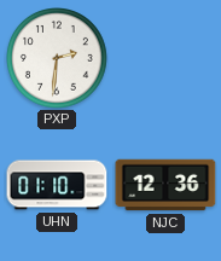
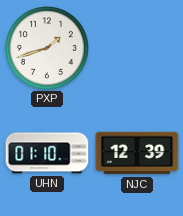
PXP: 2:31 -> 1:42
NJC: 12:36 -> 12:39
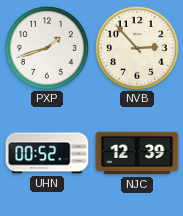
NVB: none -> 2:53
UHN: 01:10 -> 00:52
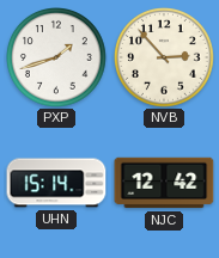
UHN: 00:52 -> 15:14
NJC: 12:39 -> 12:42
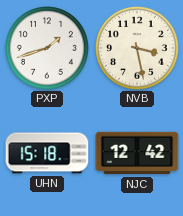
NVB: 2:53 -> 3:28
UHN: 15:14 -> 15:18
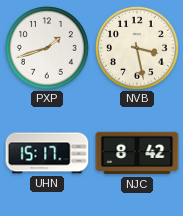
UHN: 15:18 -> 15:17
NJC: 12:42 -> 8:42
